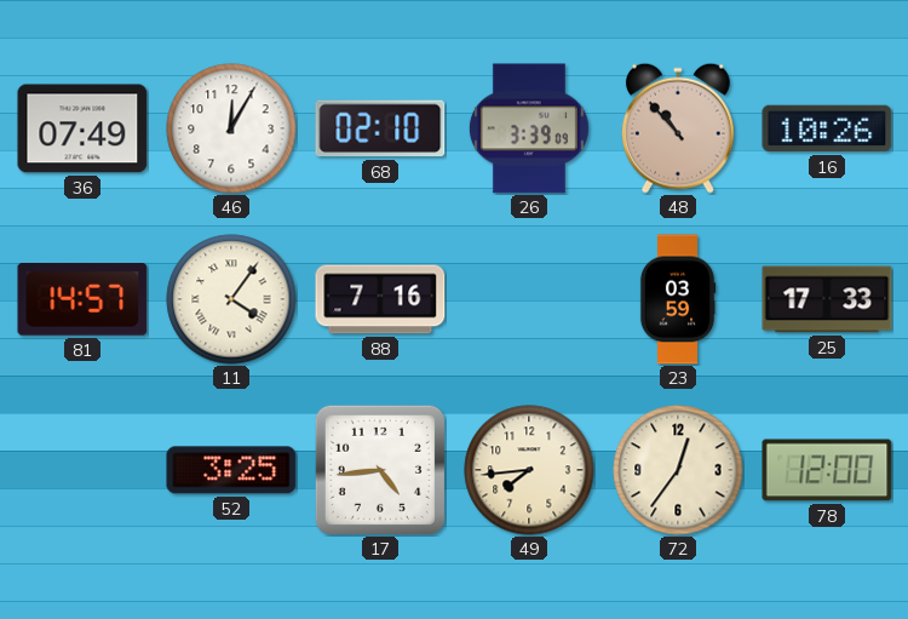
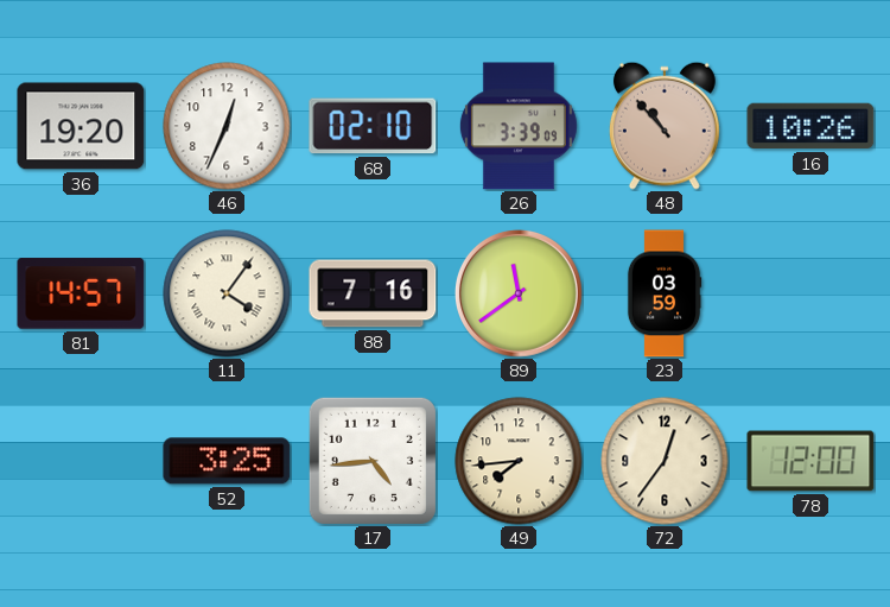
36: 07:49 -> 19:20
46: 12:05 -> 12:34
89: none -> 11:39
25: 17:33 -> none
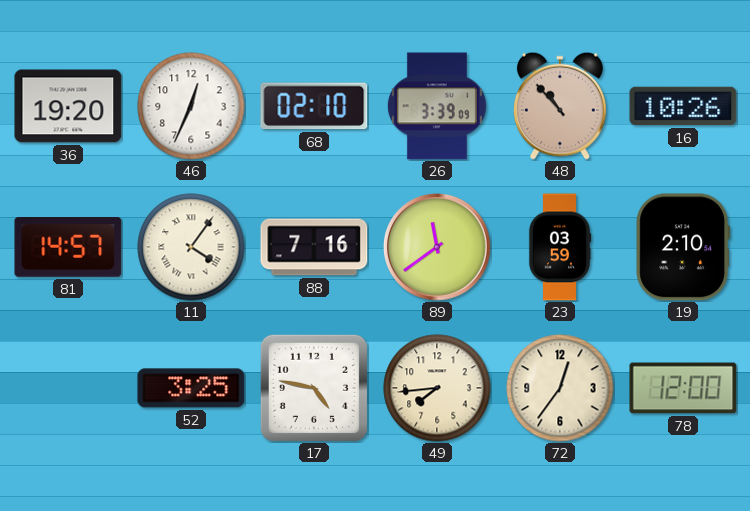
19: none -> 2:10
17: 4:44 -> 4:47
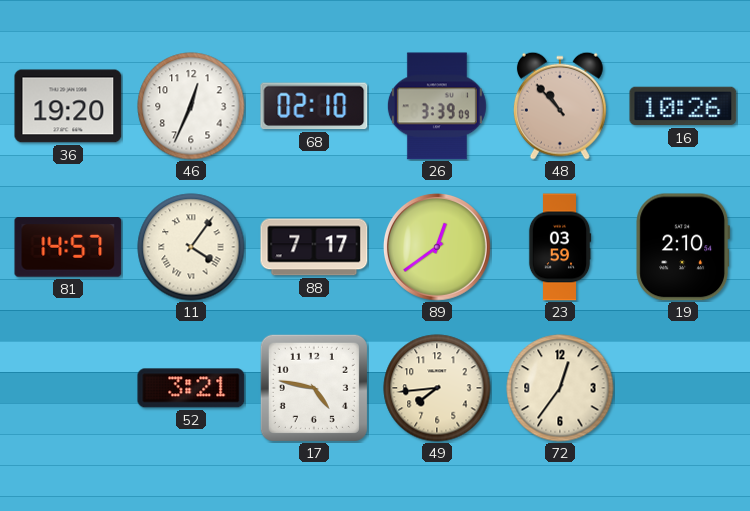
88: 7:16 -> 7:17
89: 11:39 -> 12:39
52: 3:25 -> 3:21
78: 12:00 -> none
